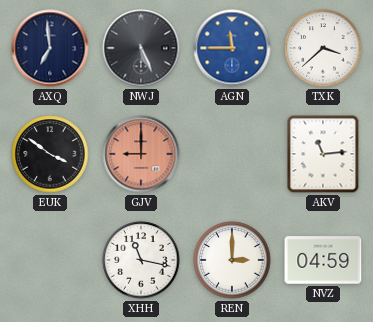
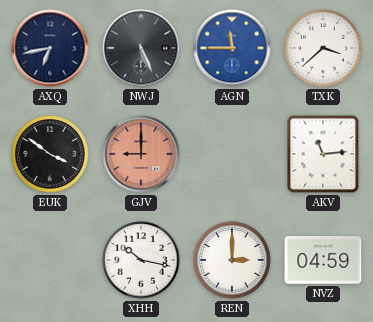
AXQ: 6:59 -> 6:43
XHH: 11:17 -> 10:17
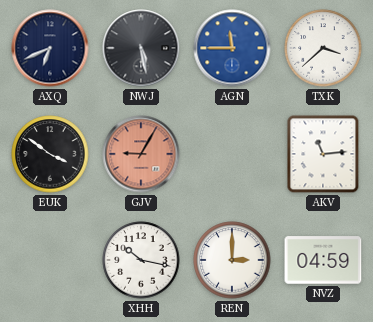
AXQ: 6:43 -> 6:41
NWJ: 5:26 -> 5:28
GJV: 9:00 -> 9:05
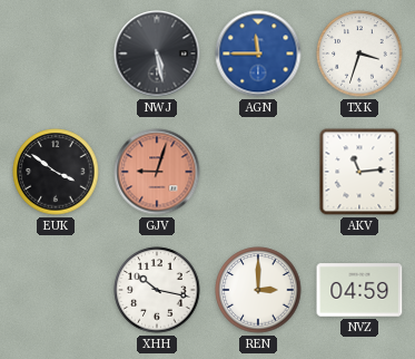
AXQ: 6:41 -> none
TXK: 3:38 -> 3:33
GJV: 9:05 -> 9:03
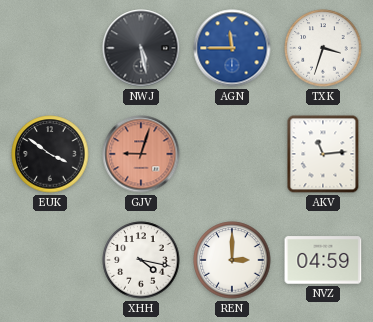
XHH: 10:17 -> 4:17
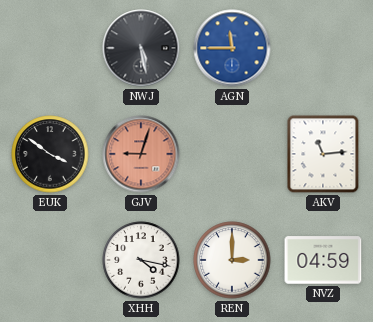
TXK: 3:33 -> none
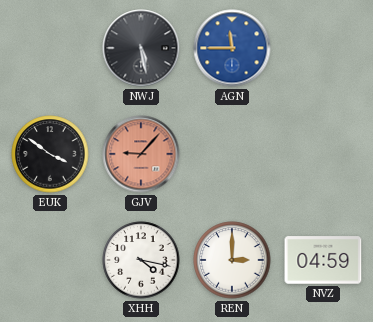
GJV: 9:03 -> 9:07
AKV: 11:14 -> none
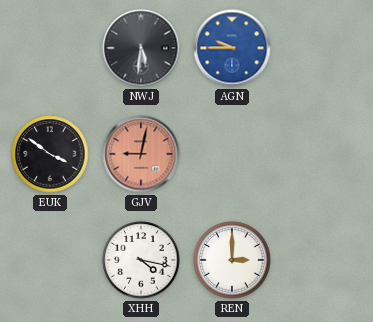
NWJ: 5:28 -> 5:31
AGN: 11:45 -> 9:45
GJV: 9:07 -> 9:02
NVZ: 04:59 -> none
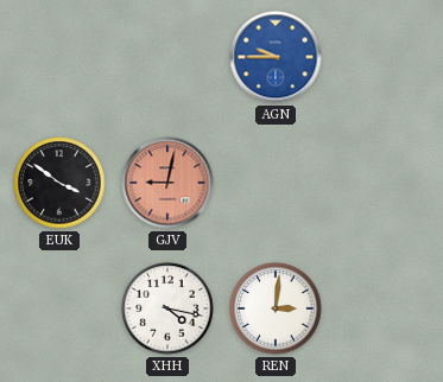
NWJ: 5:31 -> none
REN: 3:00 -> 3:01
